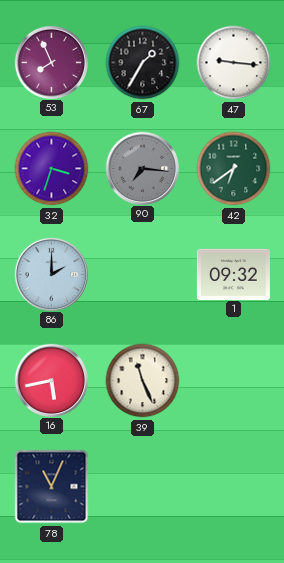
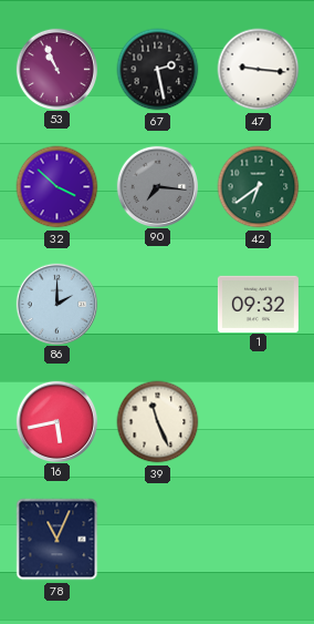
53: 7:56 -> 10:56
67: 1:35 -> 2:28
32: 3:33 -> 3:52
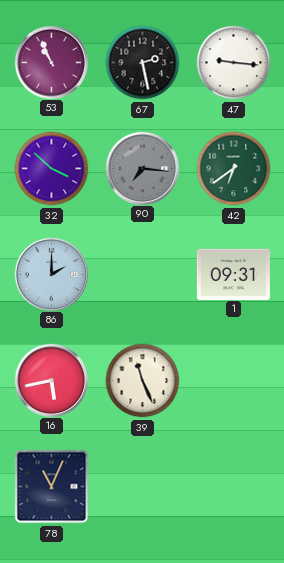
1: 09:32 -> 09:31
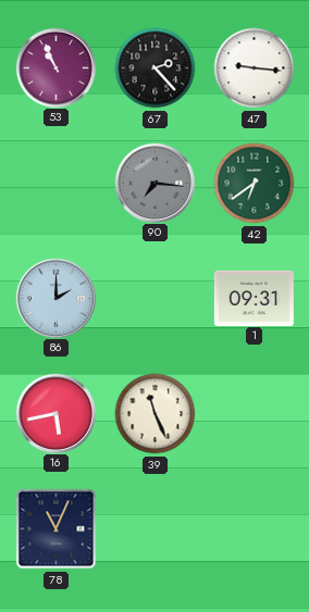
67: 2:28 -> 2:23
32: 3:52 -> none
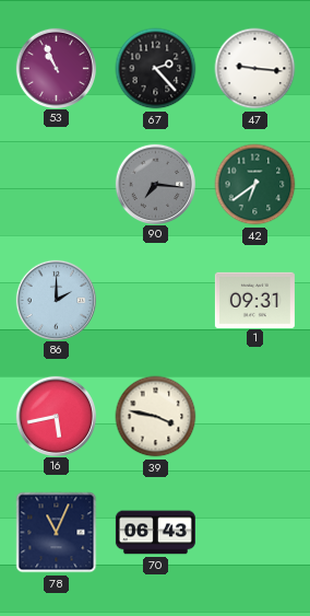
39: 11:26 -> 3:47
70: none -> 06:43
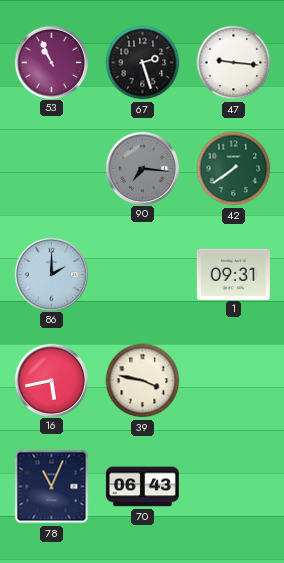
67: 2:23 -> 2:27
42: 6:39 -> 7:39
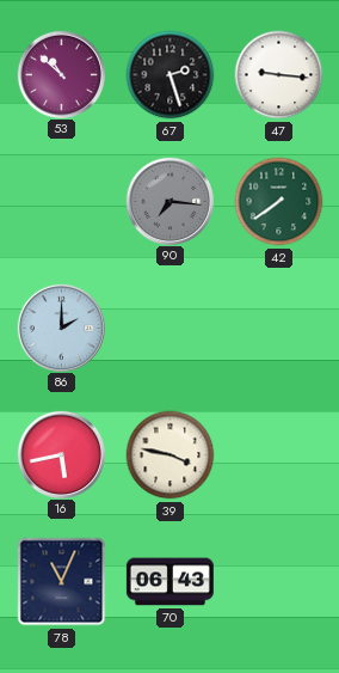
53: 10:56 -> 10:52
1: 09:31 -> none
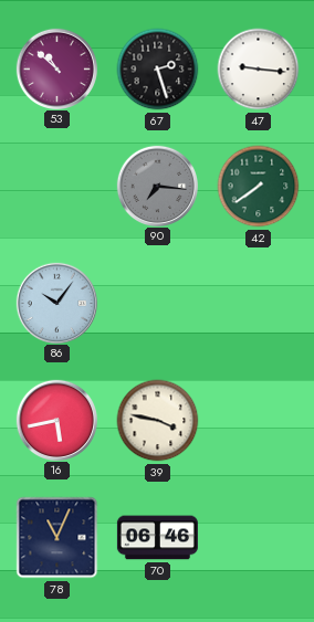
86: 2:00 -> 10:06
70: 06:43 -> 06:46
